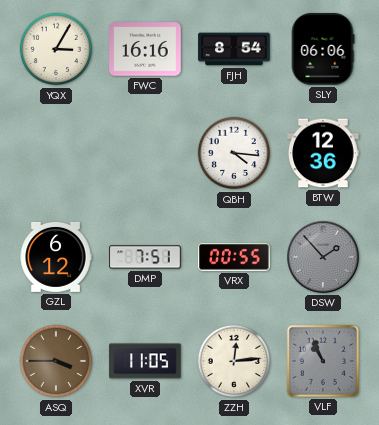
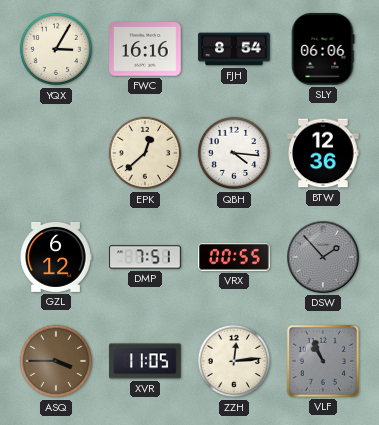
EPK: none -> 12:38
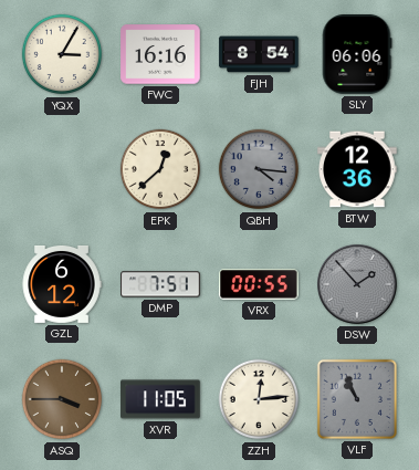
QBH dial: white -> grey
